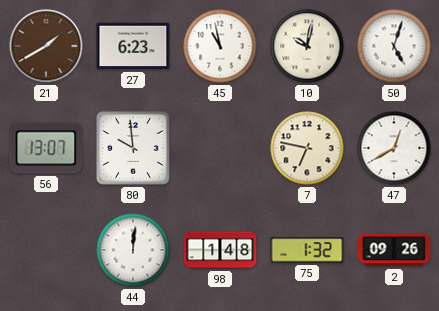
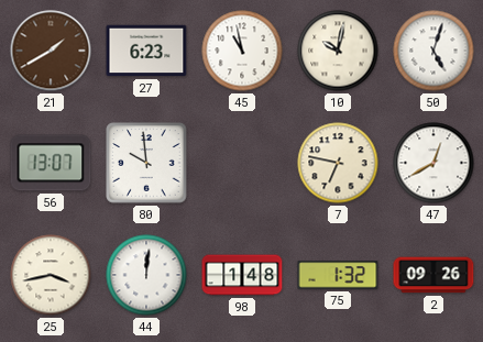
25: none -> 3:43
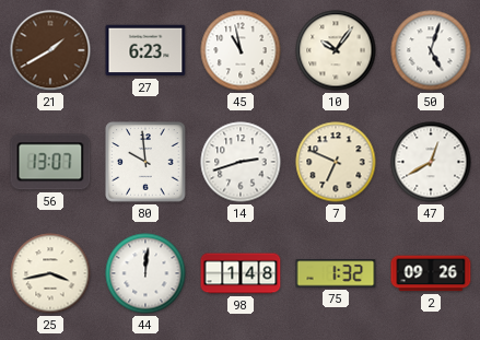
10: 10:02 -> 10:06
14: none -> 2:42
7: 6:47 -> 6:49
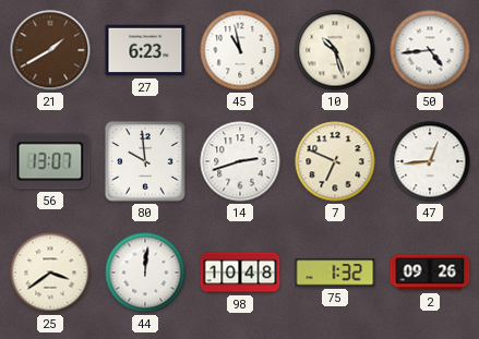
10: 10:06 -> 10:27
50: 5:03 -> 4:44
47: 12:40 -> 12:44
25: 3:43 -> 3:39
98: 1:48 -> 10:48
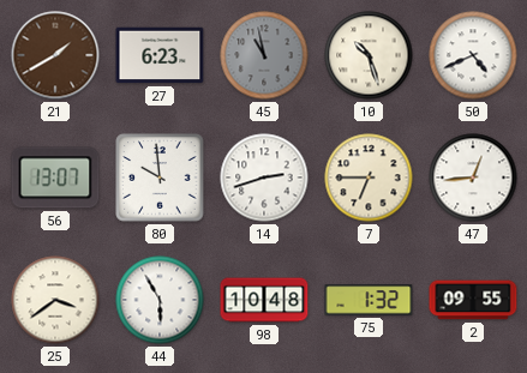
45 dial: white -> grey
50: 4:44 -> 4:41
7: 6:49 -> 6:45
44: 12:01 -> 5:55
2: 09:26 -> 09:55
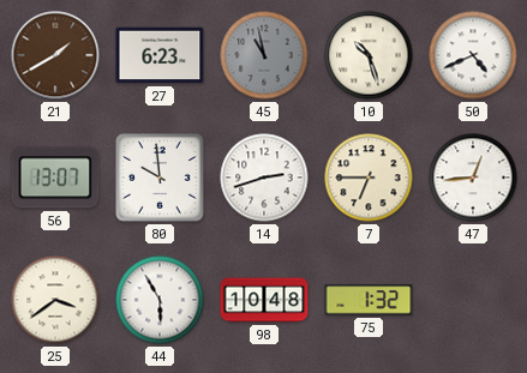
2: 09:55 -> none
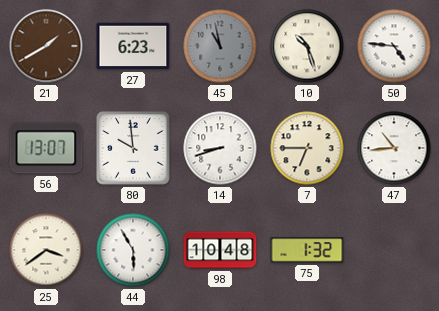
50: 4:41 -> 4:46
14: 2:42 -> 8:42
47: 12:44 -> 10:44
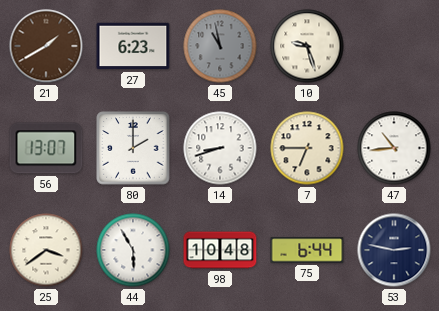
10: 10:27 -> 9:27
50: 4:46 -> none
80: 9:59 -> 2:00
75: 1:32 -> 6:44
53: none -> 2:47
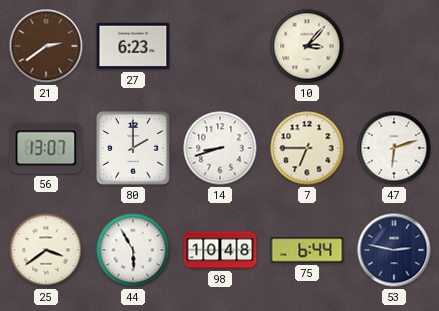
21: 1:40 -> 2:39
45: 10:58 -> none
10: 9:27 -> 3:07
47: 10:44 -> 6:12
